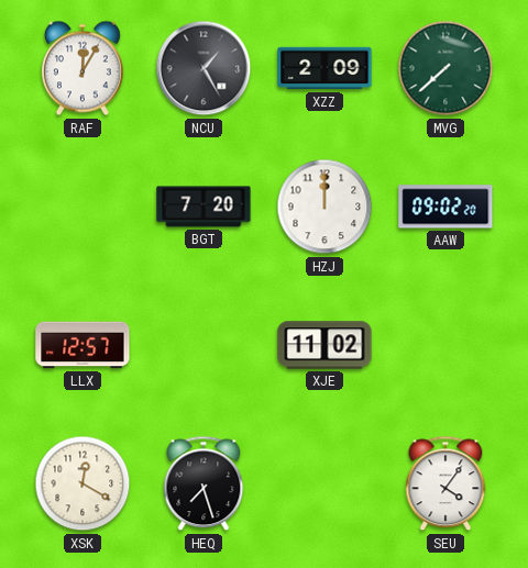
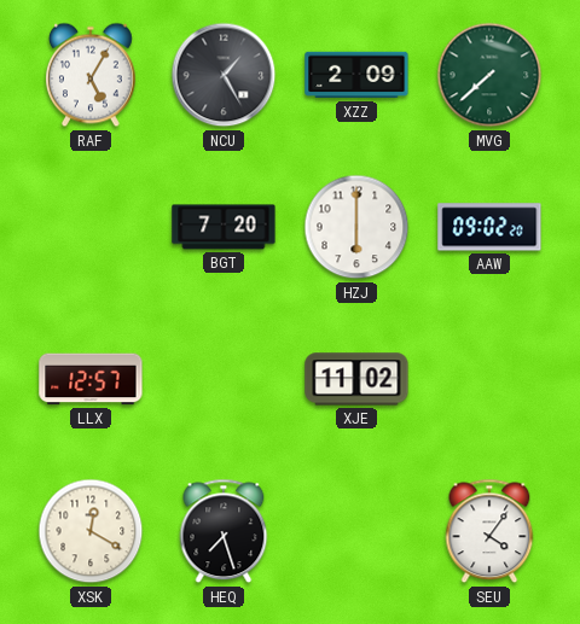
RAF: 12:05 -> 5:05
HZJ: 12:00 -> 6:00
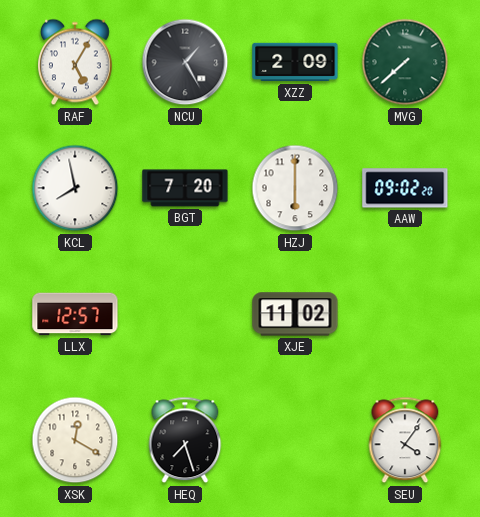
KCL: none -> 7:58
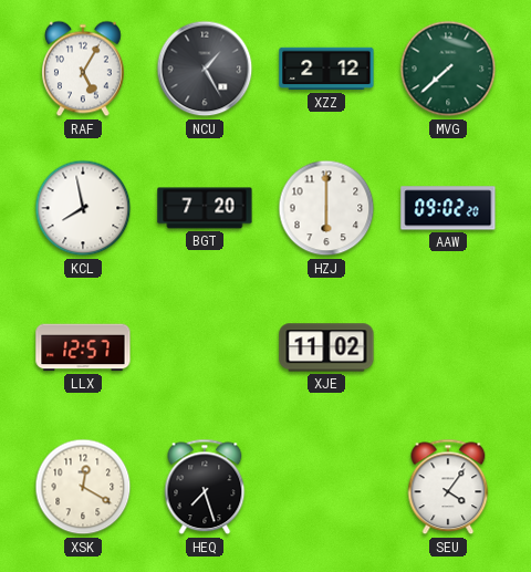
XZZ: 2:09 -> 2:12
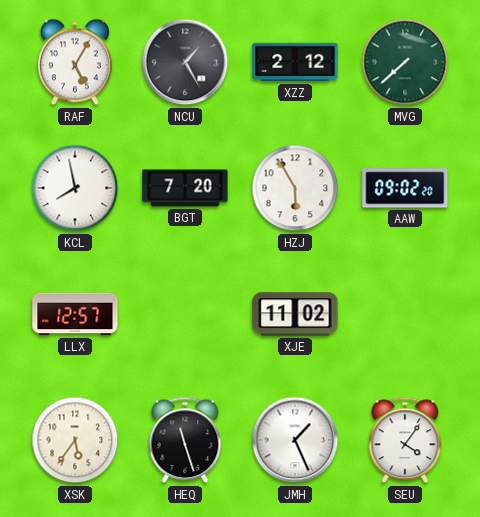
HZJ: 6:00 -> 5:55
XSK: 12:20 -> 5:36
HEQ: 7:27 -> 11:27
JMH: none -> 1:26
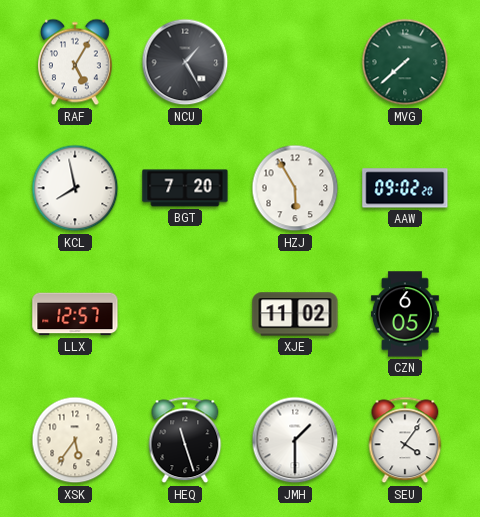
XZZ: 2:12 -> none
CZN: none -> 6:05
JMH: 1:26 -> 1:30
